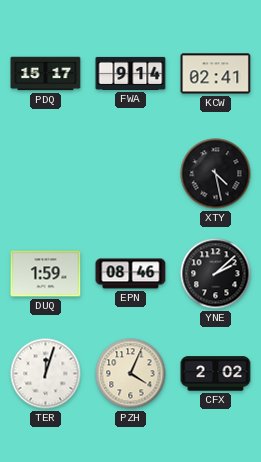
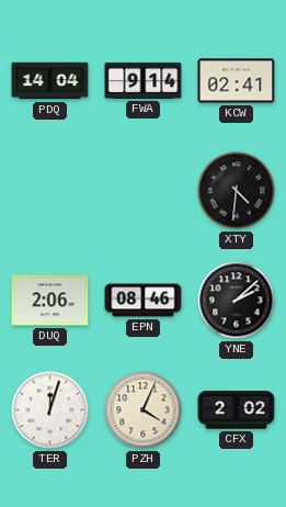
PDQ: 15:17 -> 14:04
XTY: 4:28 -> 4:31
DUQ: 1:59 -> 2:06
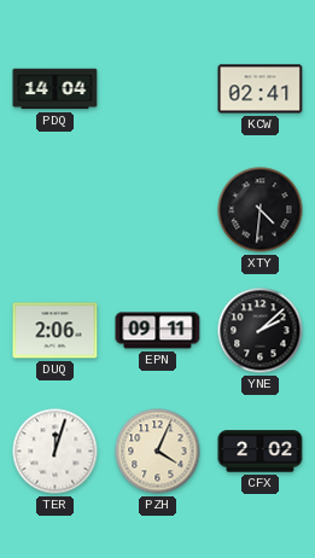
FWA: 9:14 -> none
EPN: 08:46 -> 09:11
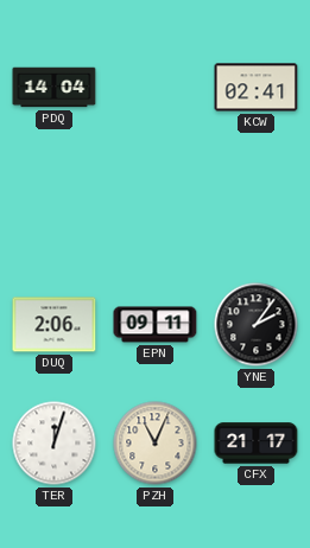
XTY: 4:31 -> none
YNE: 2:08 -> 2:06
PZH: 4:04 -> 11:04
CFX: 2:02 -> 21:17
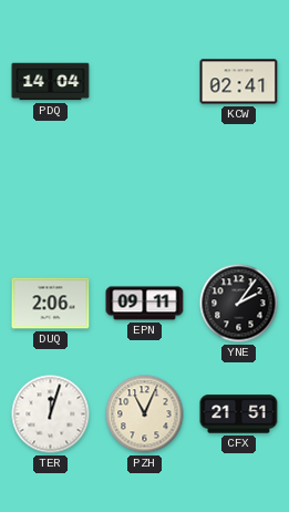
CFX: 21:17 -> 21:51
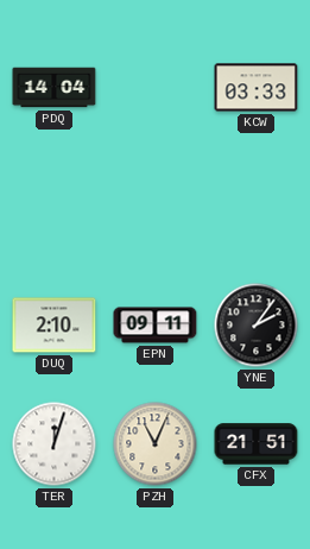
KCW: 02:41 -> 03:33
DUQ: 2:06 -> 2:10
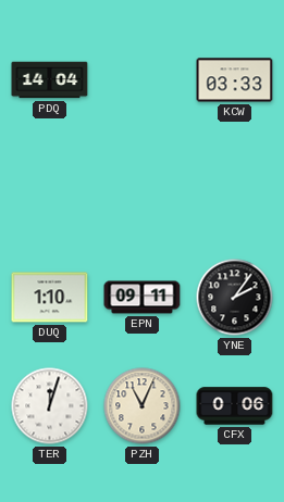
DUQ: 2:10 -> 1:10
CFX: 21:51 -> 0:06
